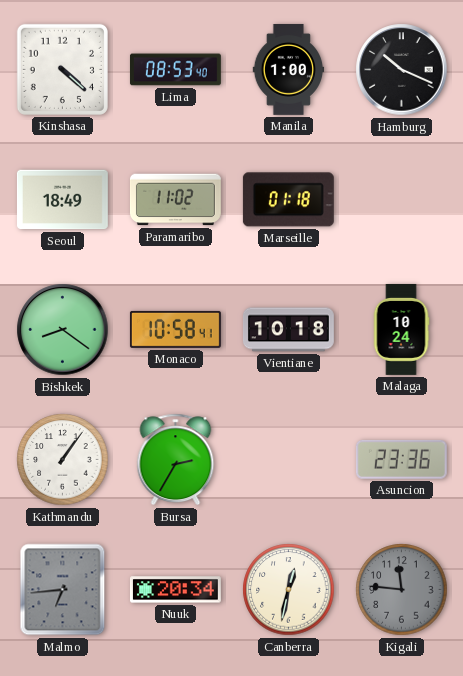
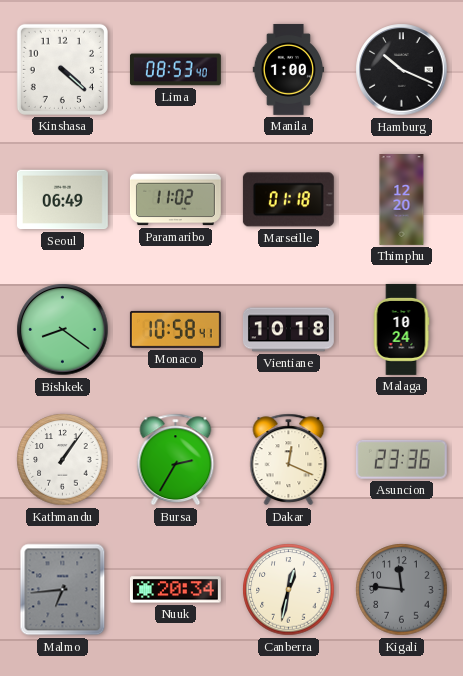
Seoul: 18:49 -> 06:49
Thimphu: none -> 12:20
Dakar: none -> 12:19
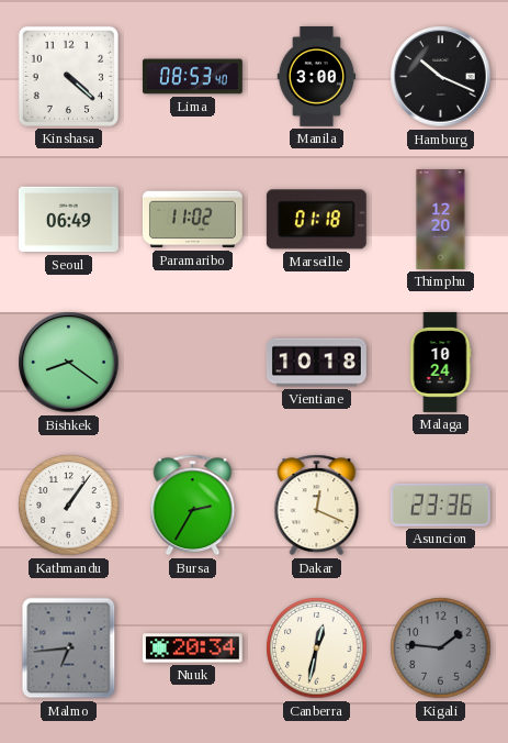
Manila: 1:00 -> 3:00
Monaco: 10:58 -> none
Kigali: 11:46 -> 1:46
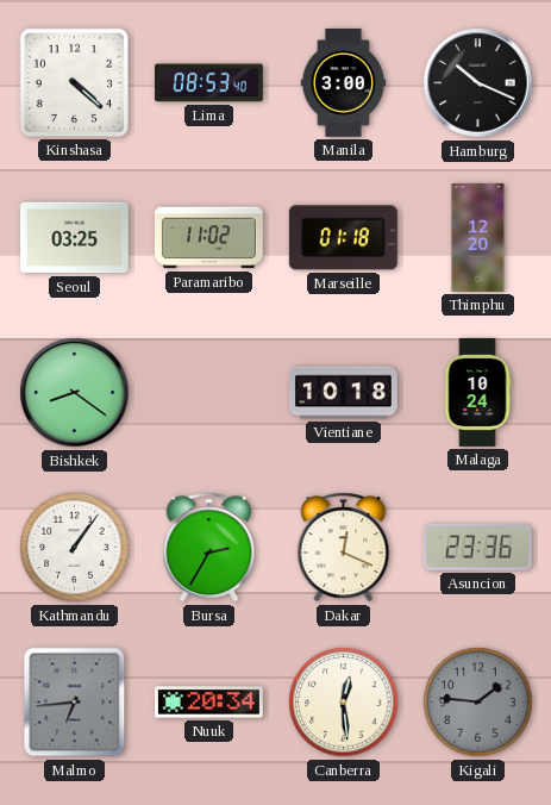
Seoul: 06:49 -> 03:25
Canberra: 12:32 -> 12:29
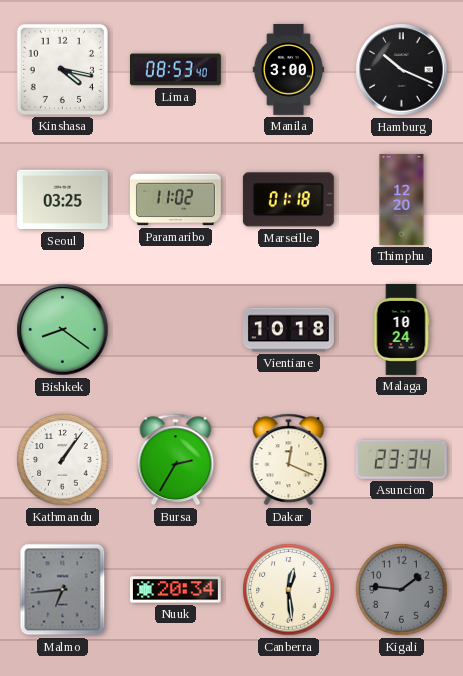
Kinshasa: 4:22 -> 4:17
Asuncion: 23:36 -> 23:34
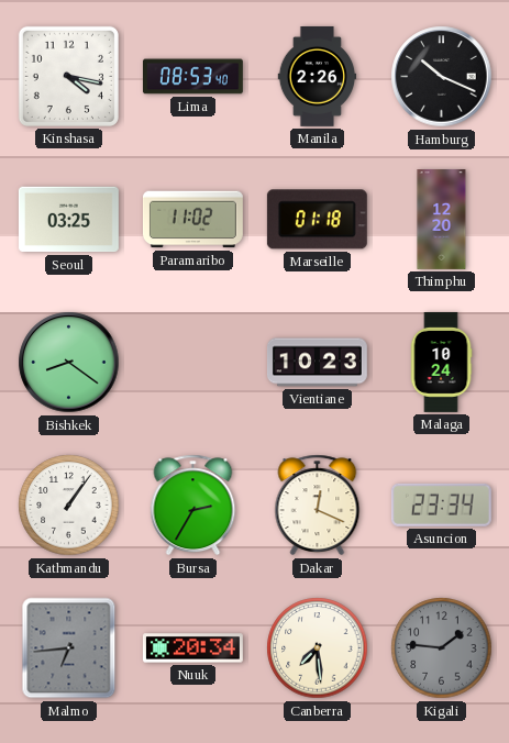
Manila: 3:00 -> 2:26
Vientiane: 10:18 -> 10:23
Canberra: 12:29 -> 7:29
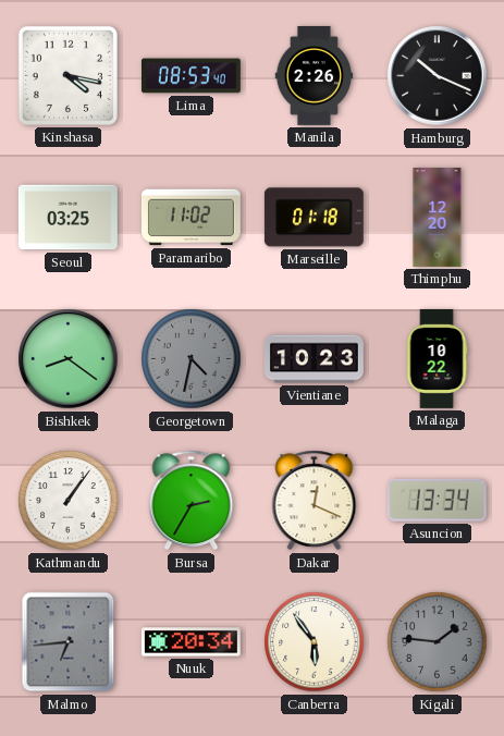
Georgetown: none -> 4:32
Malaga: 10:24 -> 10:22
Asuncion: 23:34 -> 13:34
Canberra: 7:29 -> 5:54
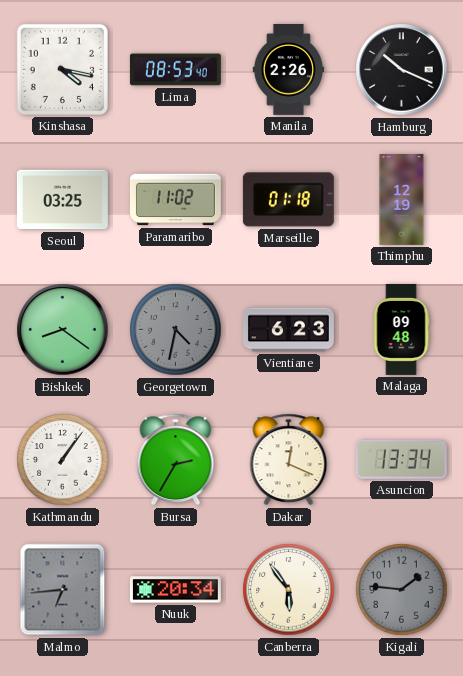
Thimphu: 12:20 -> 12:19
Vientiane: 10:23 -> 6:23
Malaga: 10:22 -> 09:48
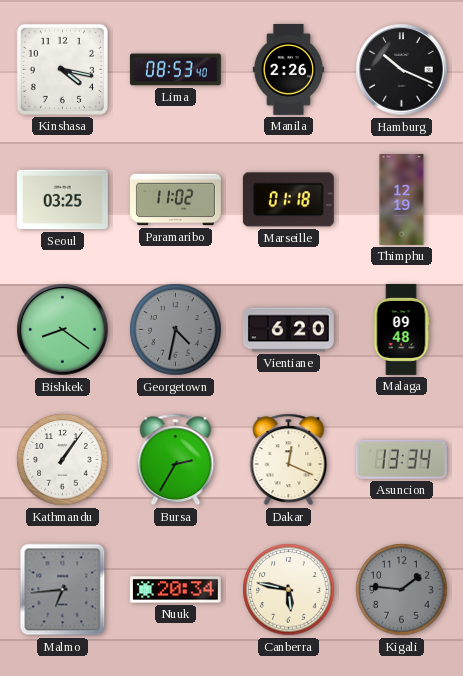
Vientiane: 6:23 -> 6:20
Canberra: 5:54 -> 5:47
